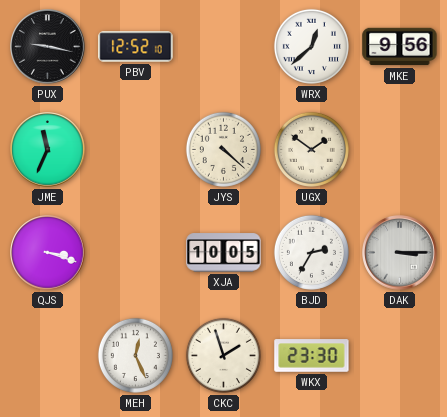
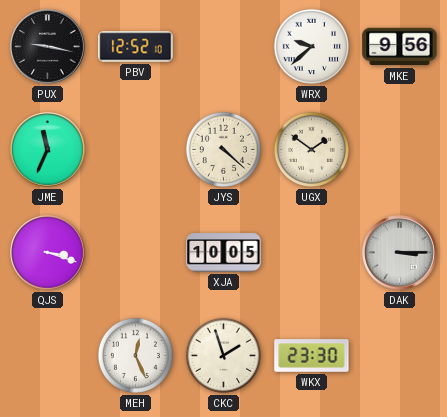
WRX: 12:38 -> 9:38
BJD: 2:35 -> none
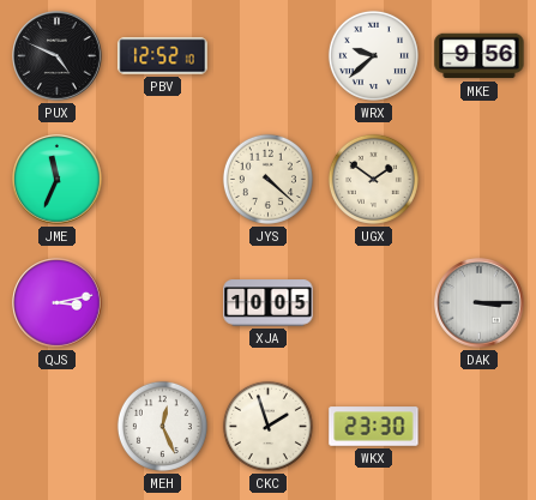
PUX: 9:17 -> 4:49
QJS: 3:18 -> 3:13
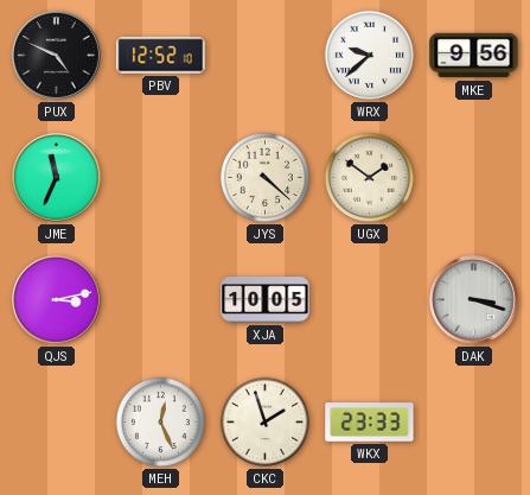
DAK: 3:15 -> 3:18
WKX: 23:30 -> 23:33
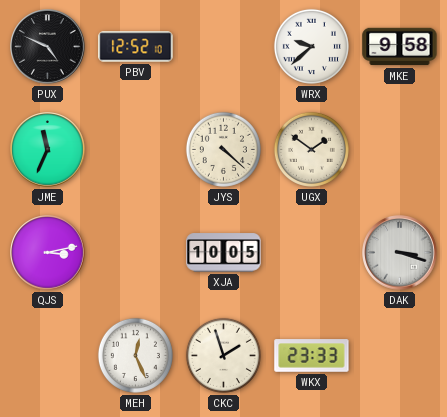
MKE: 9:56 -> 9:58
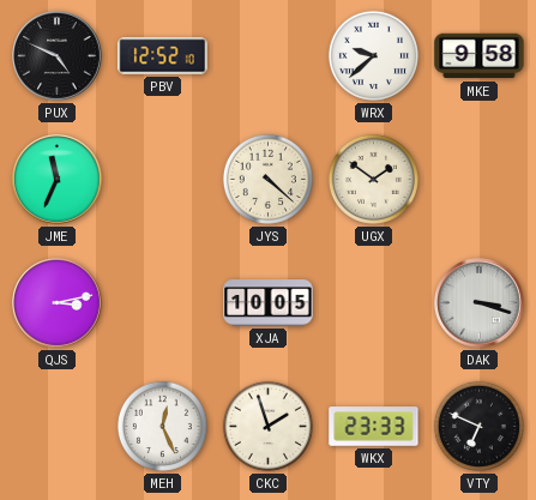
VTY: none -> 6:49
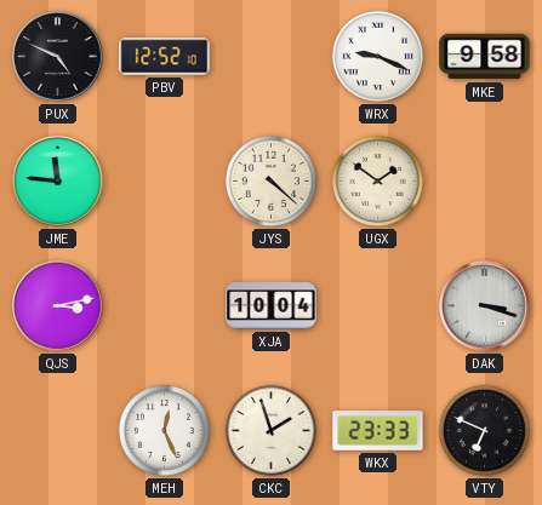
WRX: 9:38 -> 9:19
JME: 11:34 -> 11:46
XJA: 10:05 -> 10:04
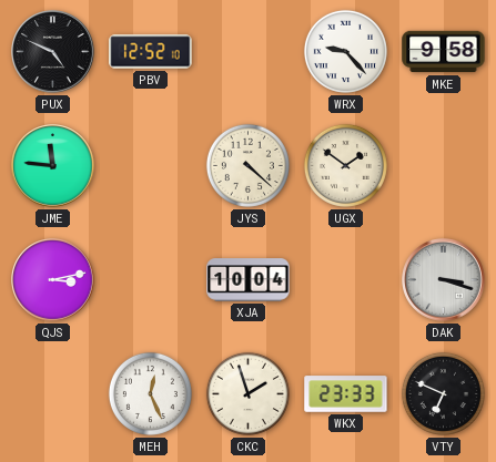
WRX: 9:19 -> 9:23
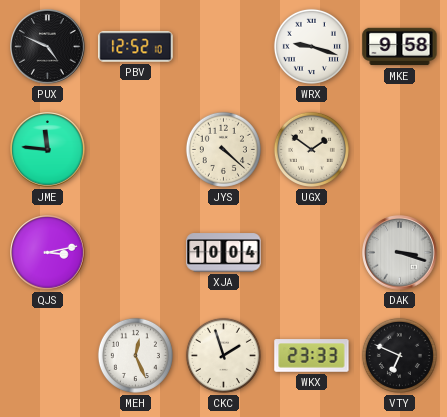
WRX: 9:23 -> 9:18
